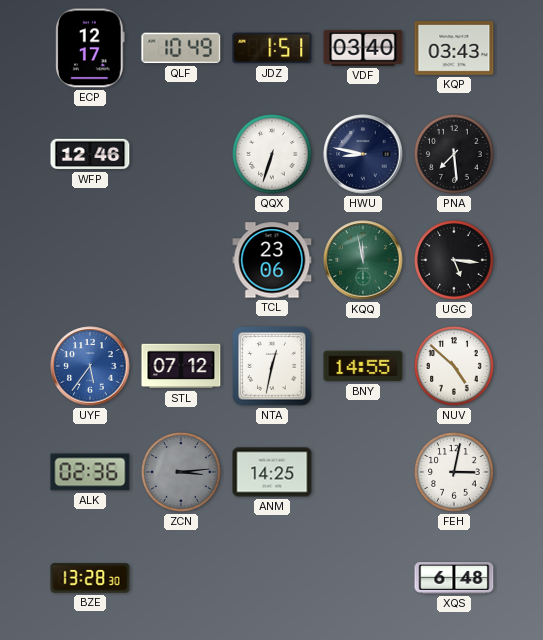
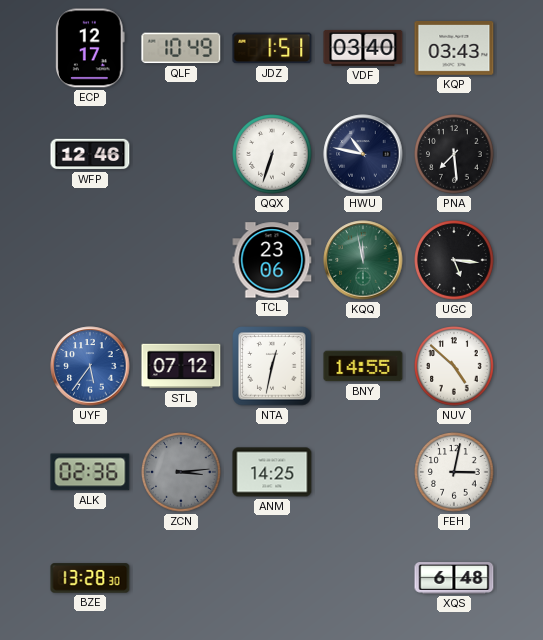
HWU: 8:47 -> 10:47
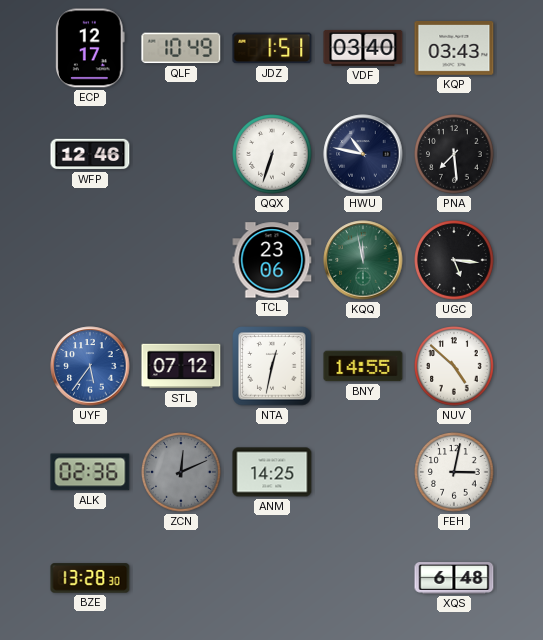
ZCN: 3:14 -> 12:11
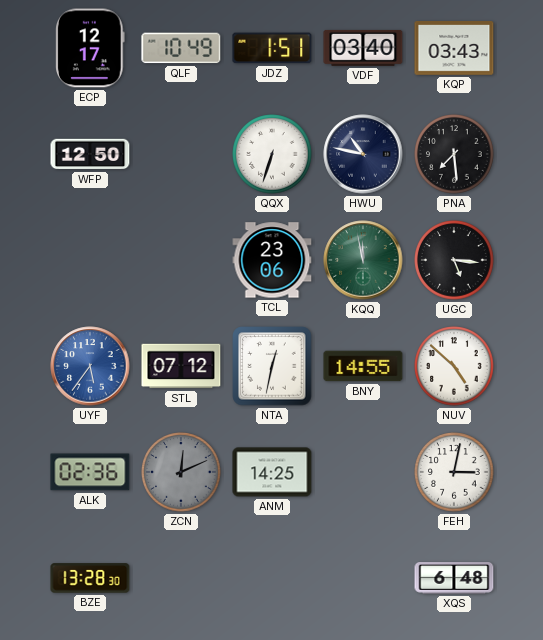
WFP: 12:46 -> 12:50
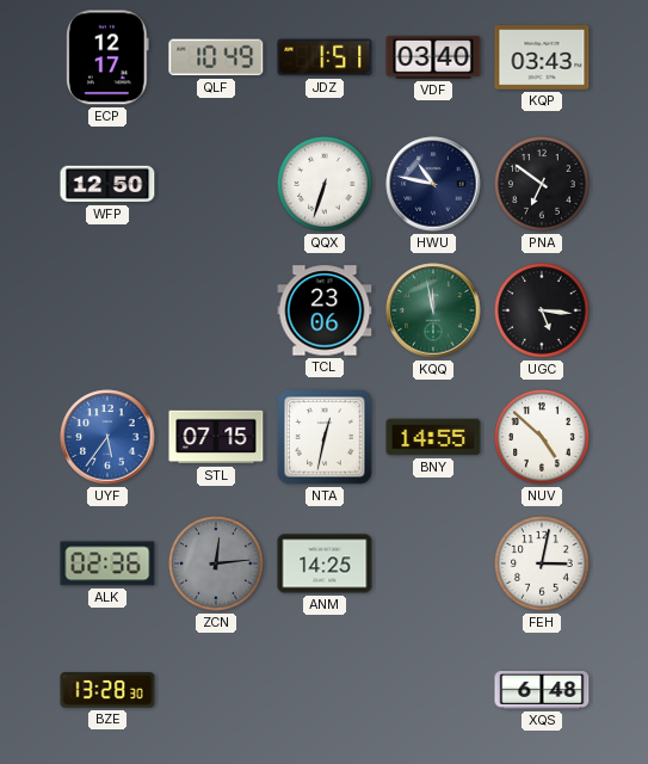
PNA: 7:29 -> 6:51
STL: 07:12 -> 07:15
ZCN: 12:11 -> 12:14
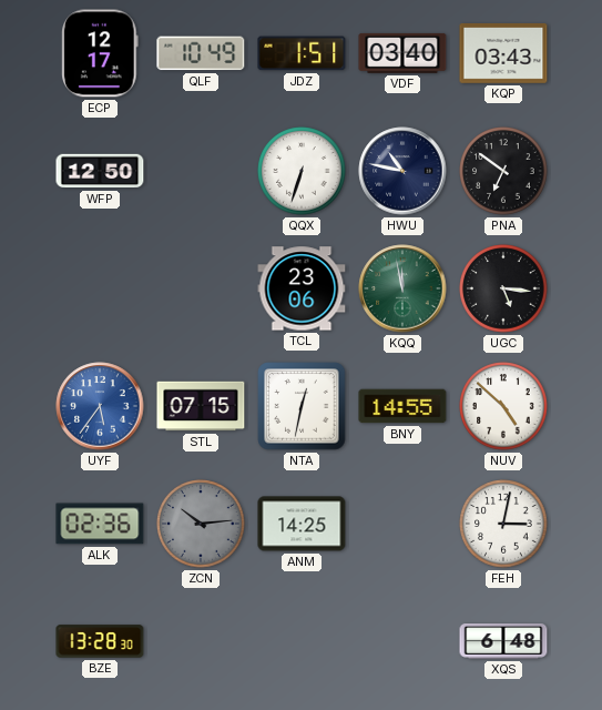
ZCN: 12:14 -> 10:14
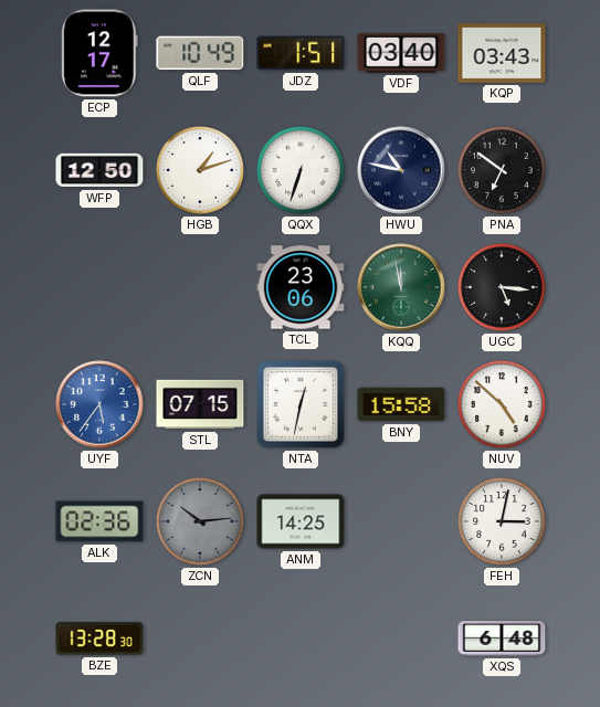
HGB: none -> 1:12
BNY: 14:55 -> 15:58
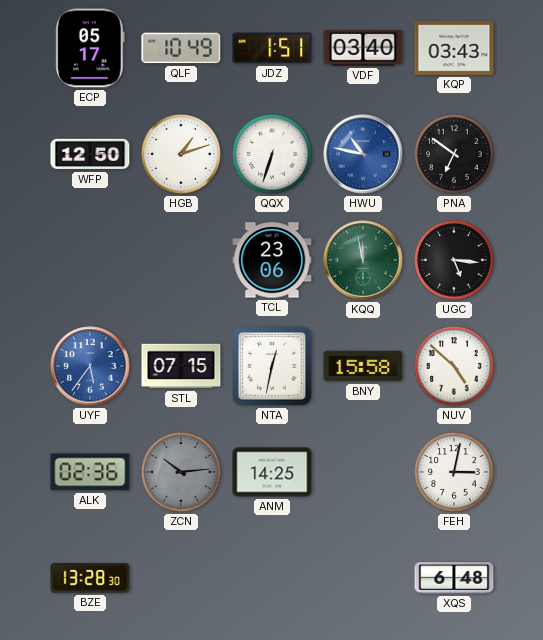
ECP: 12:17 -> 05:17
HWU dial: navy -> blue
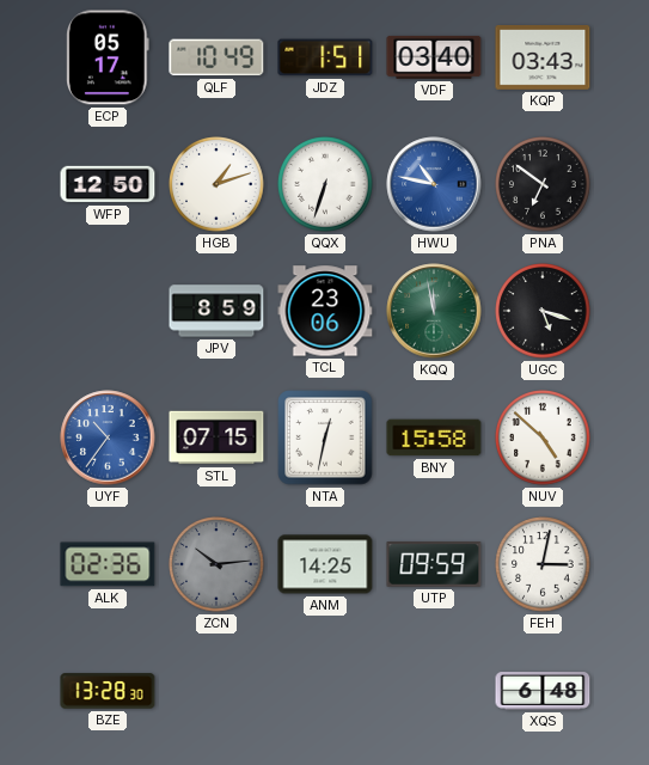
JPV: none -> 8:59
UGC: 5:16 -> 5:18
UYF: 5:36 -> 10:36
UTP: none -> 09:59
